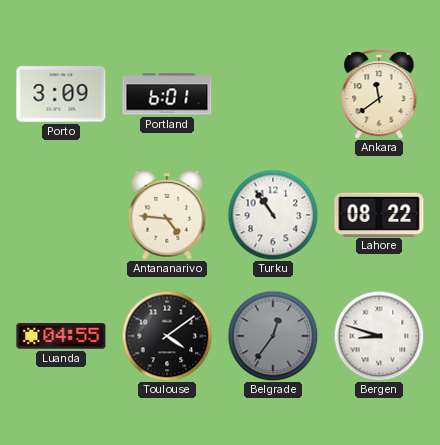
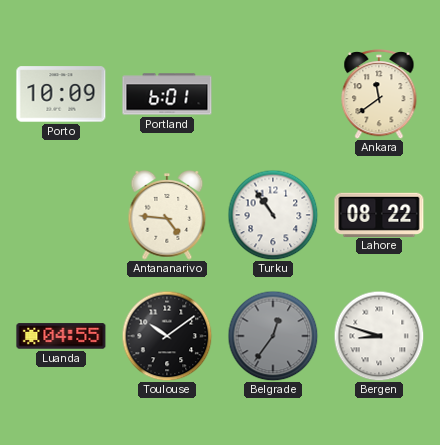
Porto: 3:09 -> 10:09
Toulouse: 4:09 -> 10:09
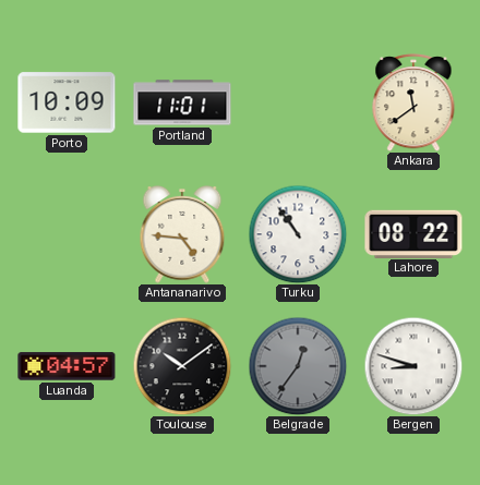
Portland: 6:01 -> 11:01
Luanda: 04:55 -> 04:57
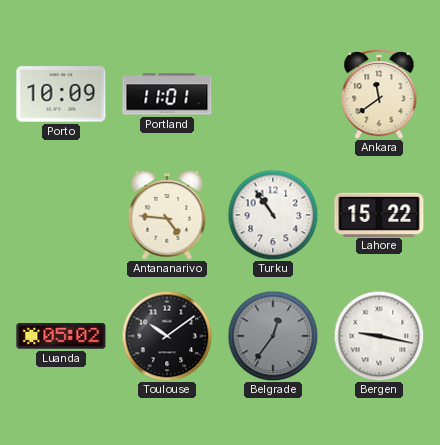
Lahore: 08:22 -> 15:22
Luanda: 04:57 -> 05:02
Bergen: 8:48 -> 9:17
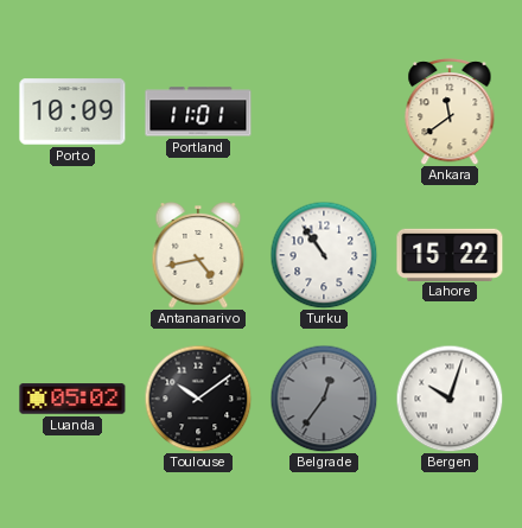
Antananarivo: 4:46 -> 4:43
Bergen: 9:17 -> 10:03
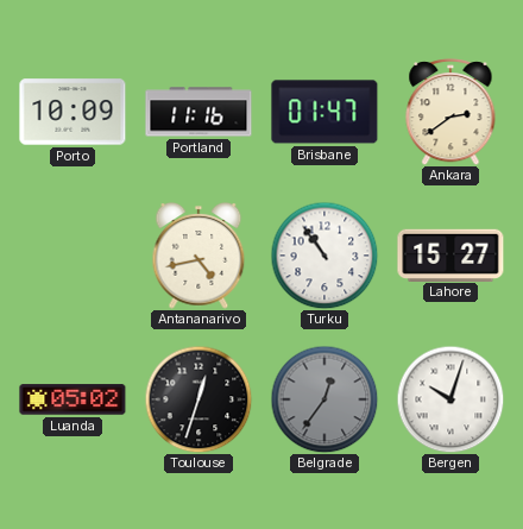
Portland: 11:01 -> 11:16
Brisbane: none -> 01:47
Ankara: 11:39 -> 2:39
Lahore: 15:22 -> 15:27
Toulouse: 10:09 -> 12:33
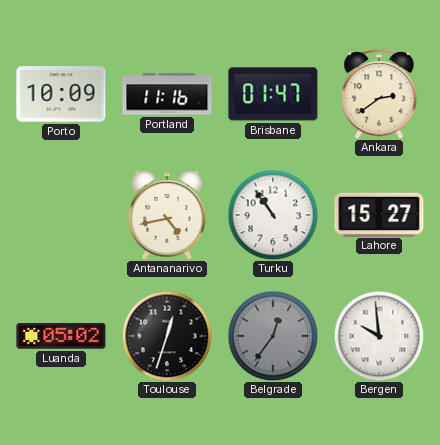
Bergen: 10:03 -> 9:59
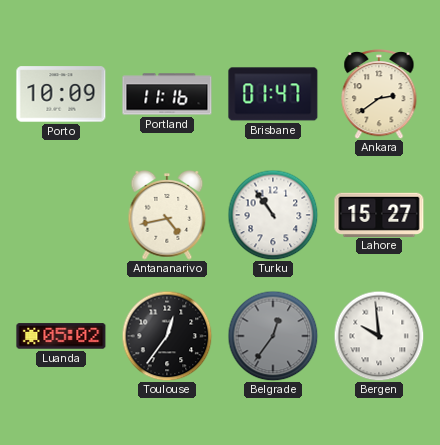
Toulouse: 12:33 -> 12:36
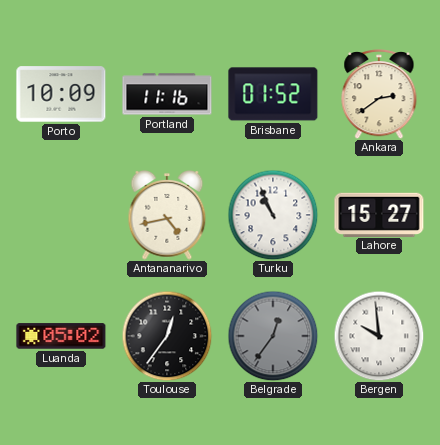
Brisbane: 01:47 -> 01:52
Turku: 10:54 -> 10:56
